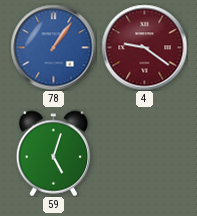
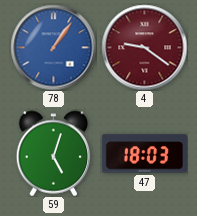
47: none -> 18:03
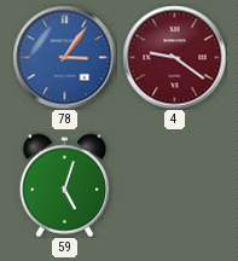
78: 1:06 -> 3:06
47: 18:03 -> none
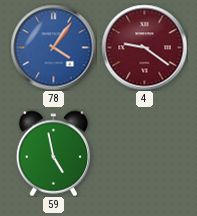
78: 3:06 -> 4:06
59: 5:03 -> 4:58
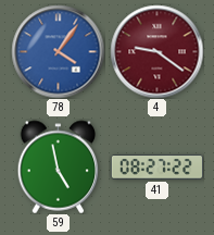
41: none -> 08:27
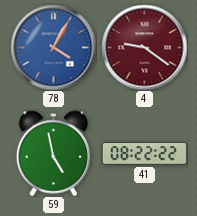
78: 4:06 -> 4:05
41: 08:27 -> 08:22
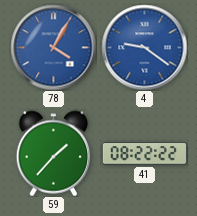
4 dial: burgundy -> blue
59: 4:58 -> 1:37
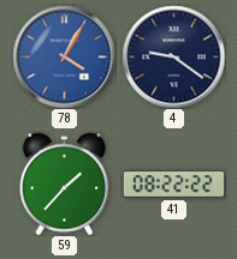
4 dial: blue -> navy
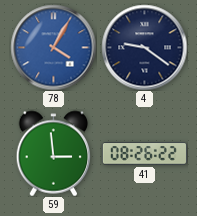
59: 1:37 -> 2:59
41: 08:22 -> 08:26
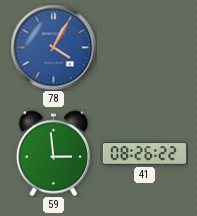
4: 9:21 -> none
